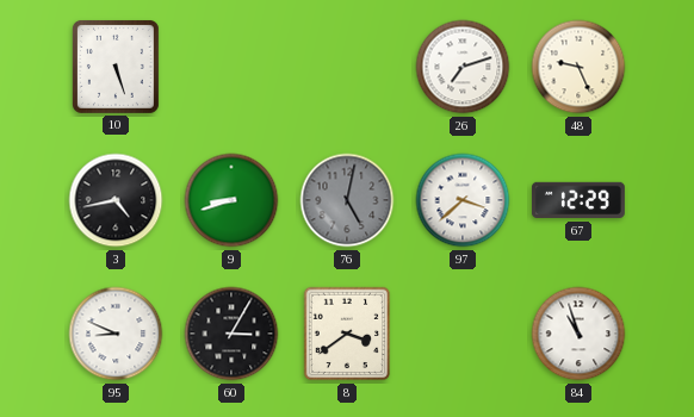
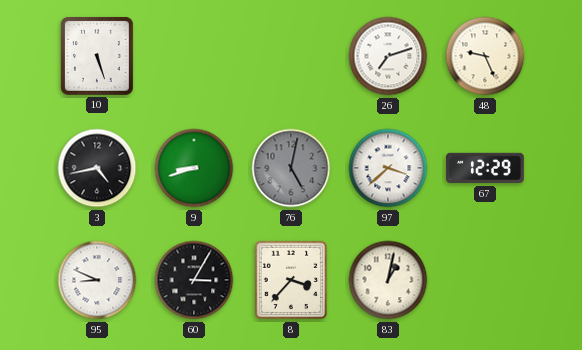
8: 3:39 -> 3:37
83: none -> 1:02
84: 10:57 -> none
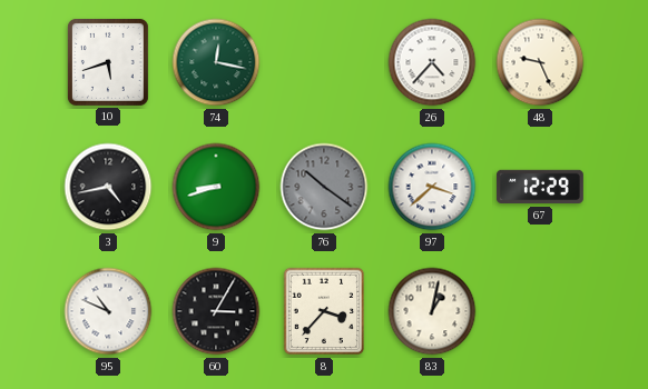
10: 5:27 -> 5:42
74: none -> 12:17
26: 7:12 -> 4:37
76: 5:02 -> 10:21
95: 8:49 -> 10:49
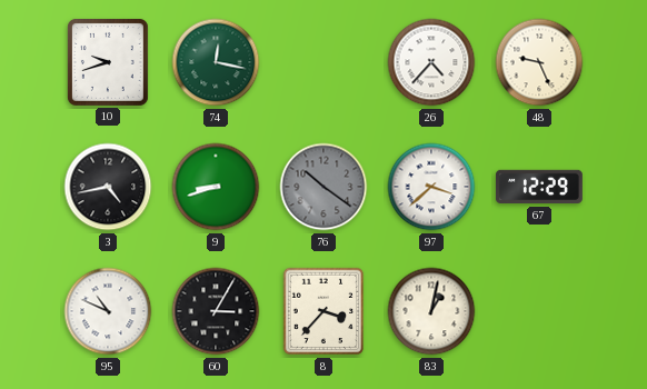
10: 5:42 -> 9:42
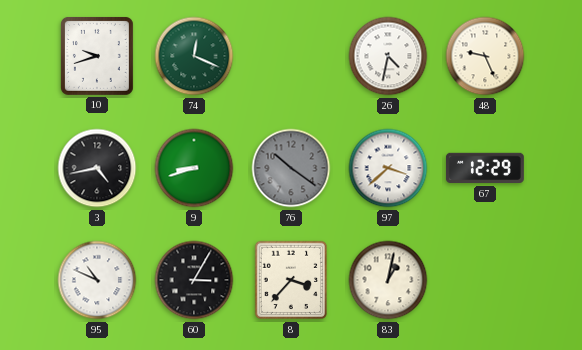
74: 12:17 -> 12:19
26: 4:37 -> 4:32
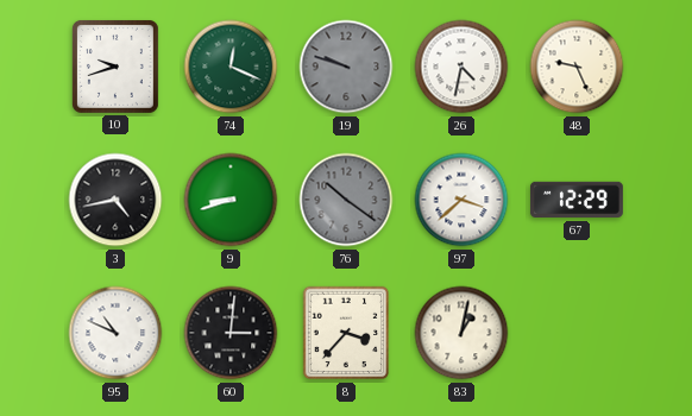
19: none -> 9:48
60: 3:05 -> 3:01
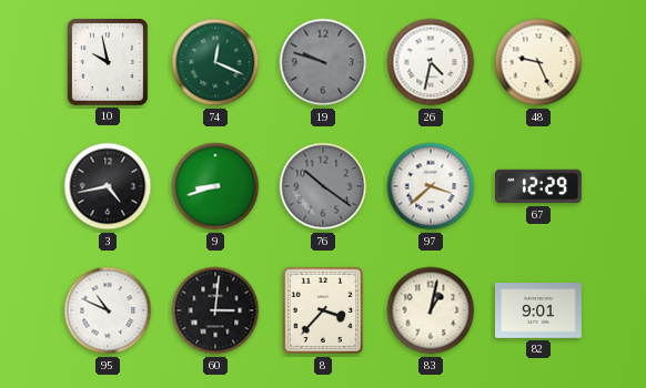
10: 9:42 -> 9:58
82: none -> 9:01
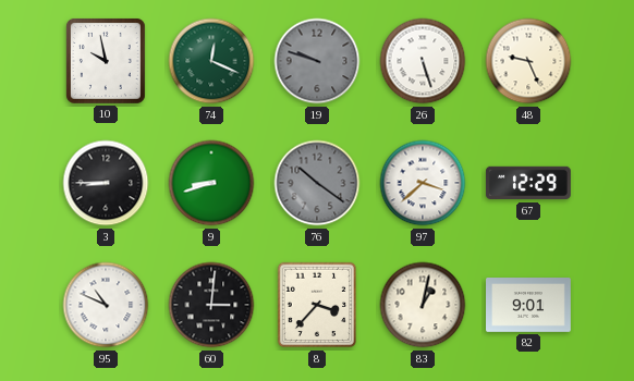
26: 4:32 -> 5:27
3: 4:43 -> 8:45
